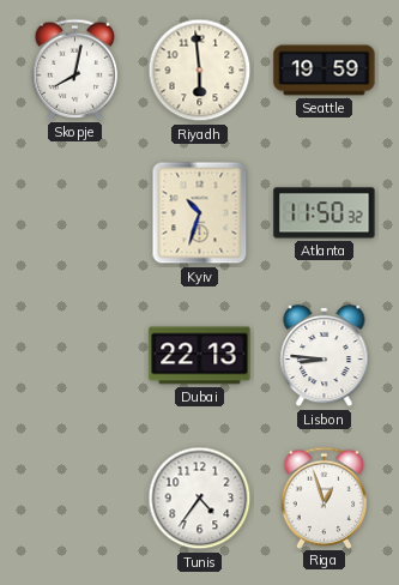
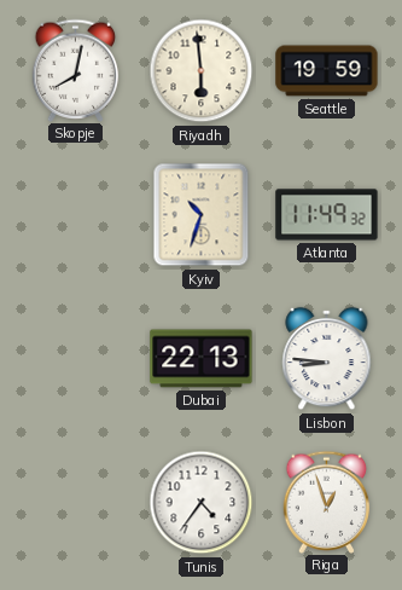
Atlanta: 11:50 -> 11:49
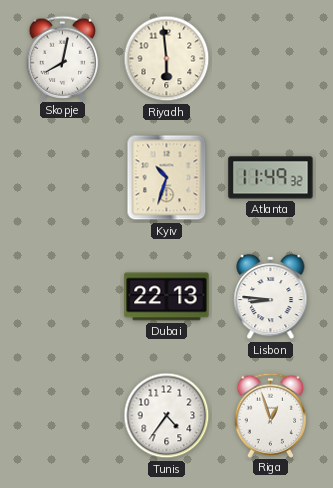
Seattle: 19:59 -> none
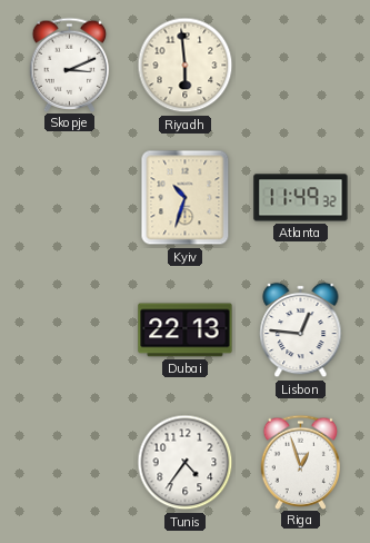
Skopje: 8:02 -> 3:11
Lisbon: 8:46 -> 12:46
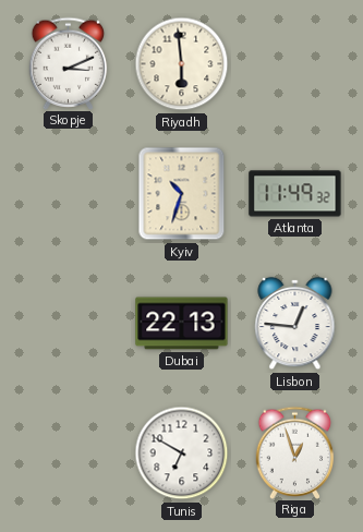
Tunis: 4:36 -> 6:50
